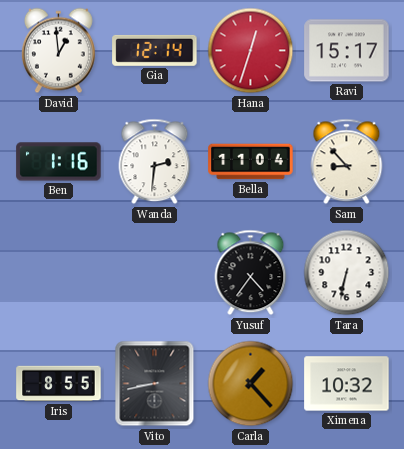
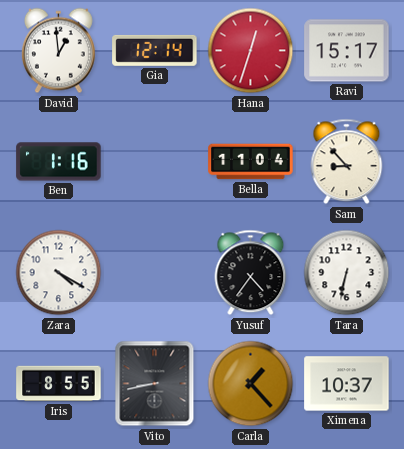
Wanda: 2:31 -> none
Zara: none -> 4:20
Ximena: 10:32 -> 10:37
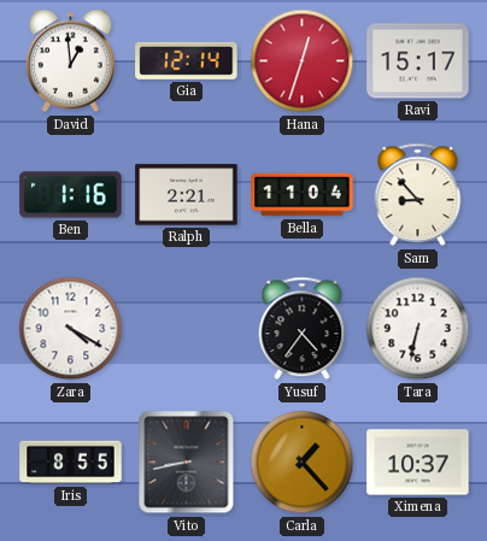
Ralph: none -> 2:21
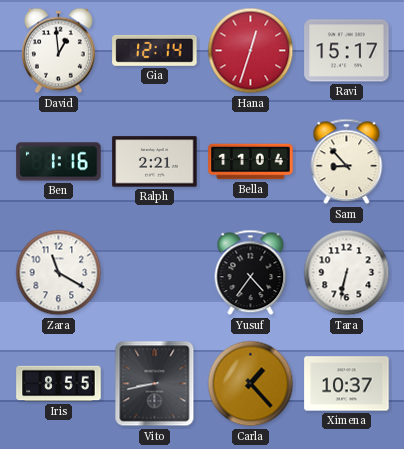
Zara: 4:20 -> 11:20
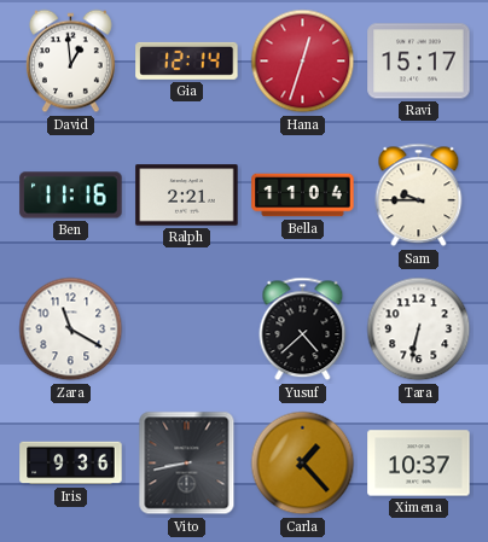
Ben: 1:16 -> 11:16
Sam: 8:53 -> 9:45
Yusuf: 4:36 -> 4:38
Iris: 8:55 -> 9:36
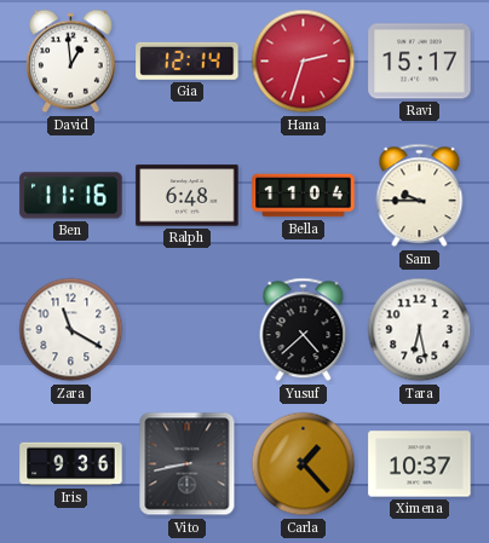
Hana: 12:33 -> 2:33
Ralph: 2:21 -> 6:48
Tara: 6:32 -> 6:28
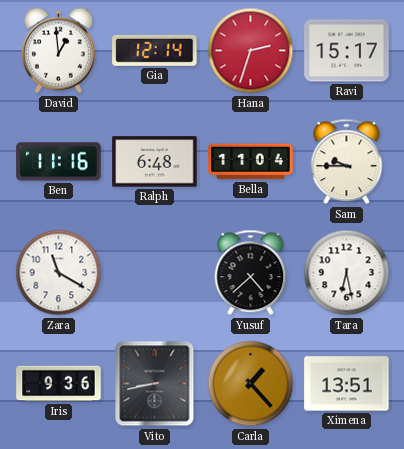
Ximena: 10:37 -> 13:51
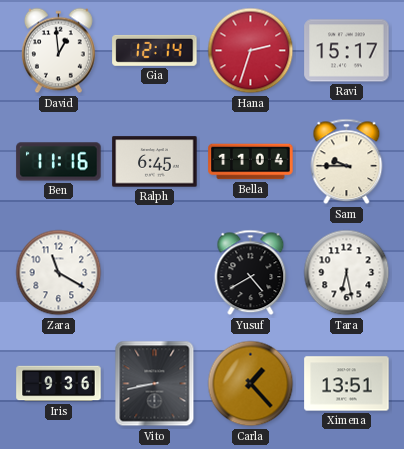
Ralph: 6:48 -> 6:45
Yusuf: 4:38 -> 4:40
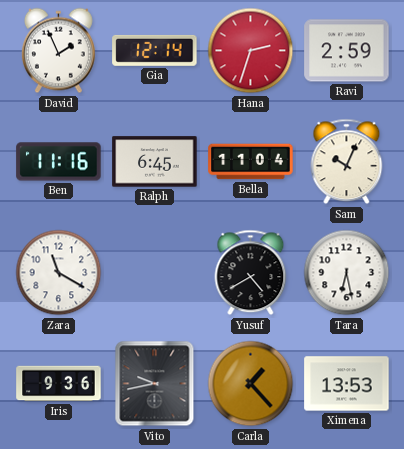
David: 12:59 -> 1:56
Ravi: 15:17 -> 2:59
Sam: 9:45 -> 10:04
Vito: 8:43 -> 9:43
Ximena: 13:51 -> 13:53
